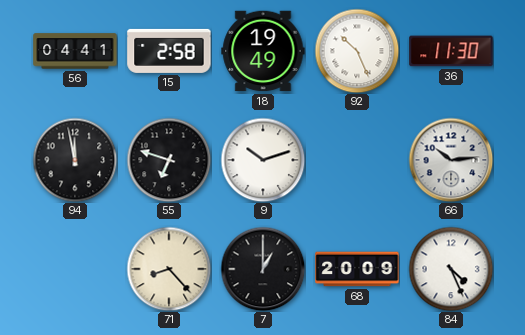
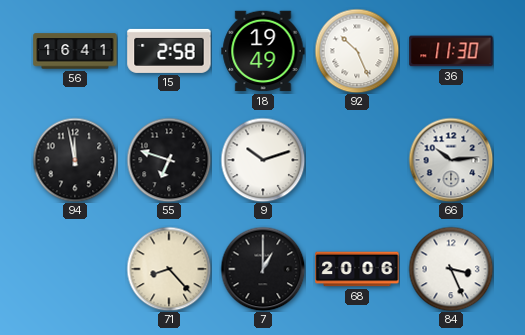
56: 04:41 -> 16:41
68: 20:09 -> 20:06
84: 4:26 -> 3:26
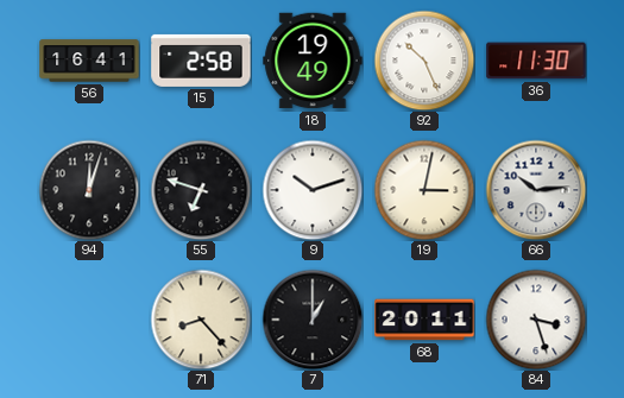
94: 11:58 -> 12:03
19: none -> 3:02
68: 20:06 -> 20:11
84: 3:26 -> 3:27
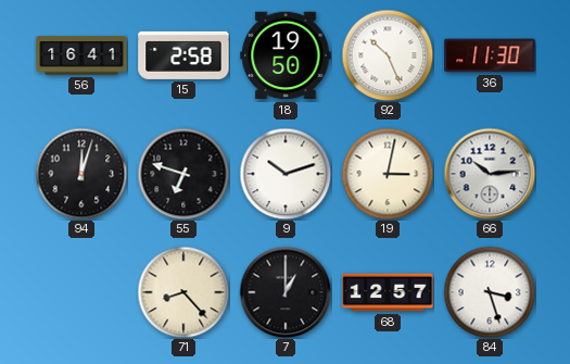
18: 19:49 -> 19:50
68: 20:11 -> 12:57
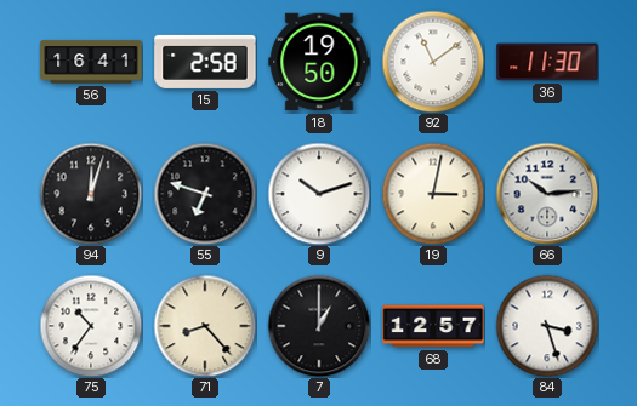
92: 10:26 -> 11:09
75: none -> 10:36
